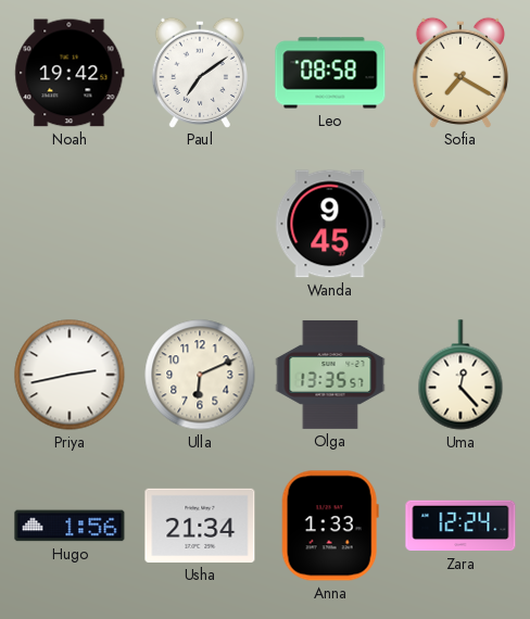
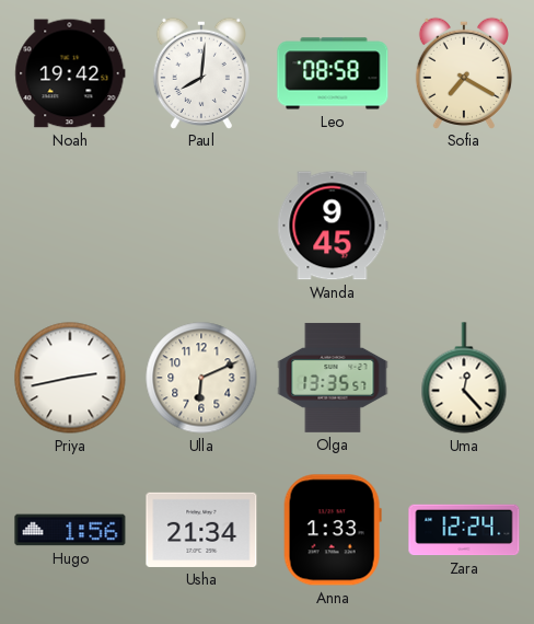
Paul: 7:09 -> 8:01
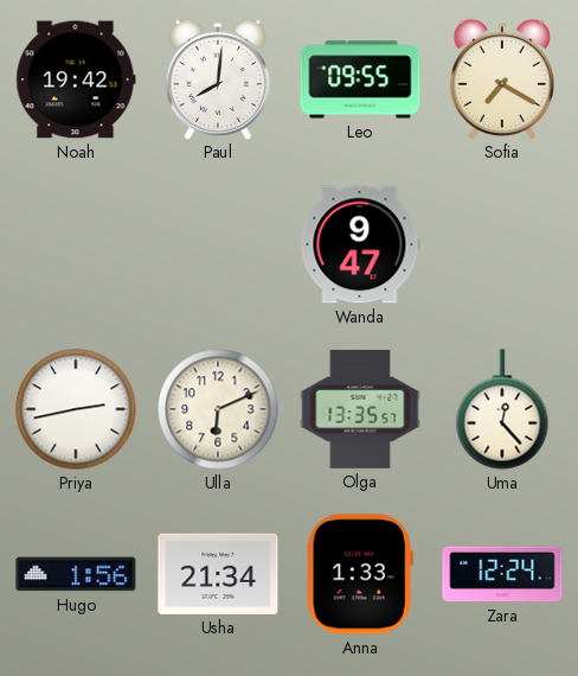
Leo: 08:58 -> 09:55
Wanda: 9:45 -> 9:47
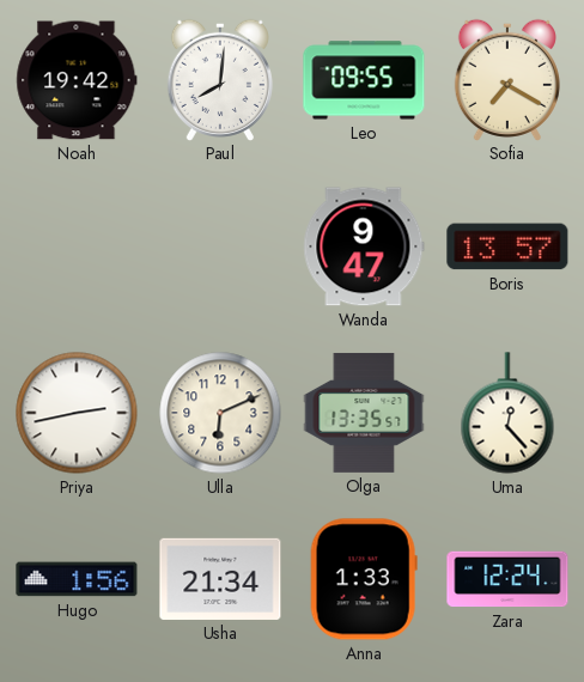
Boris: none -> 13:57
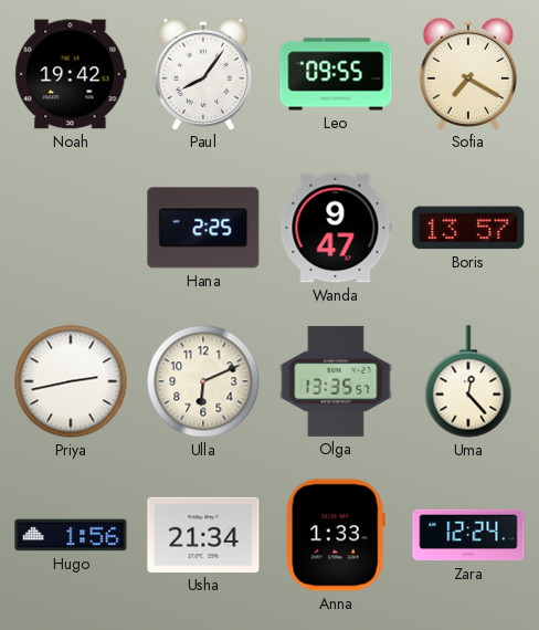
Paul: 8:01 -> 8:06
Hana: none -> 2:25
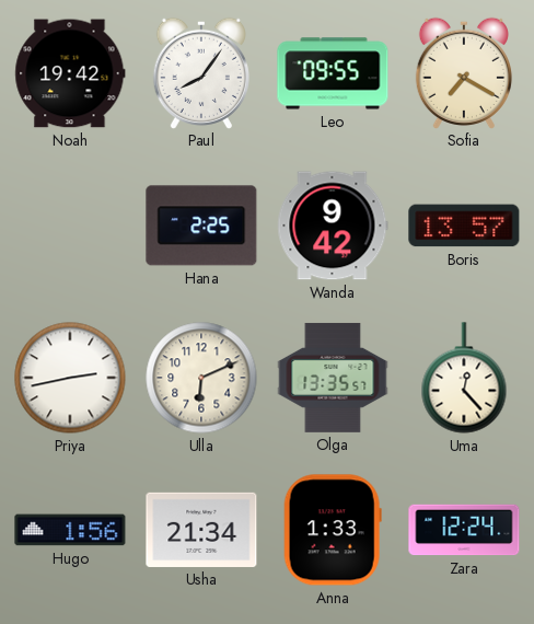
Wanda: 9:47 -> 9:42
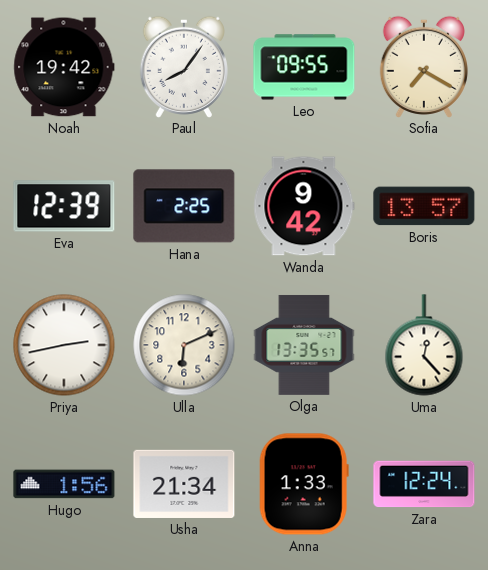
Eva: none -> 12:39
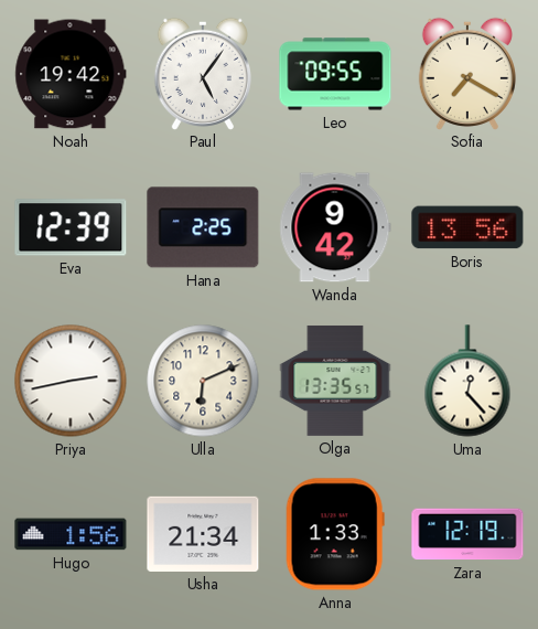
Paul: 8:06 -> 5:06
Boris: 13:57 -> 13:56
Zara: 12:24 -> 12:19
